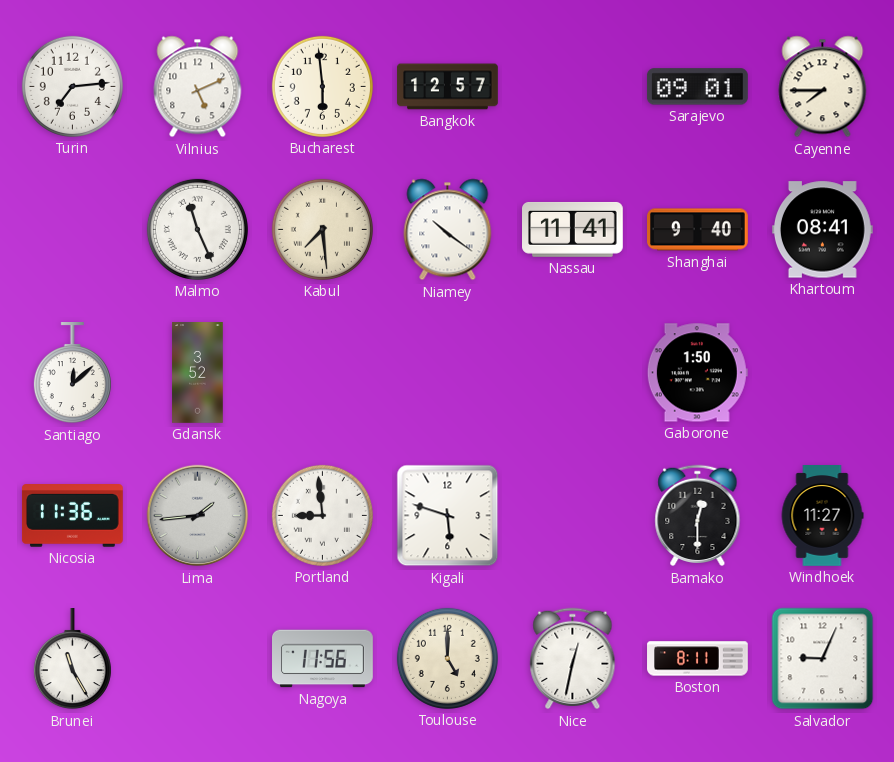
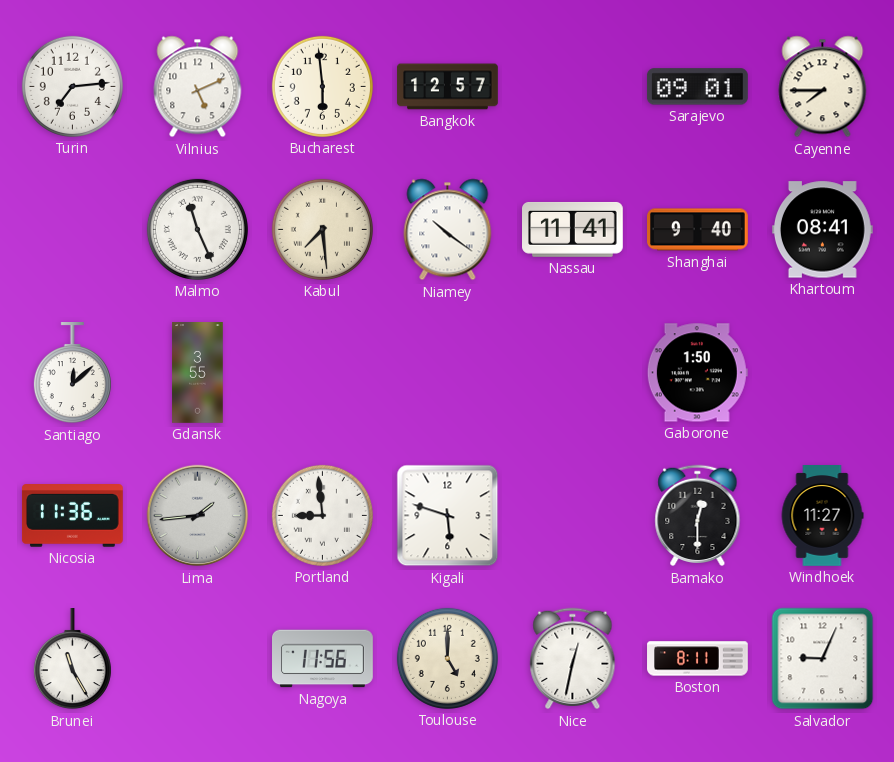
Gdansk: 3:52 -> 3:55
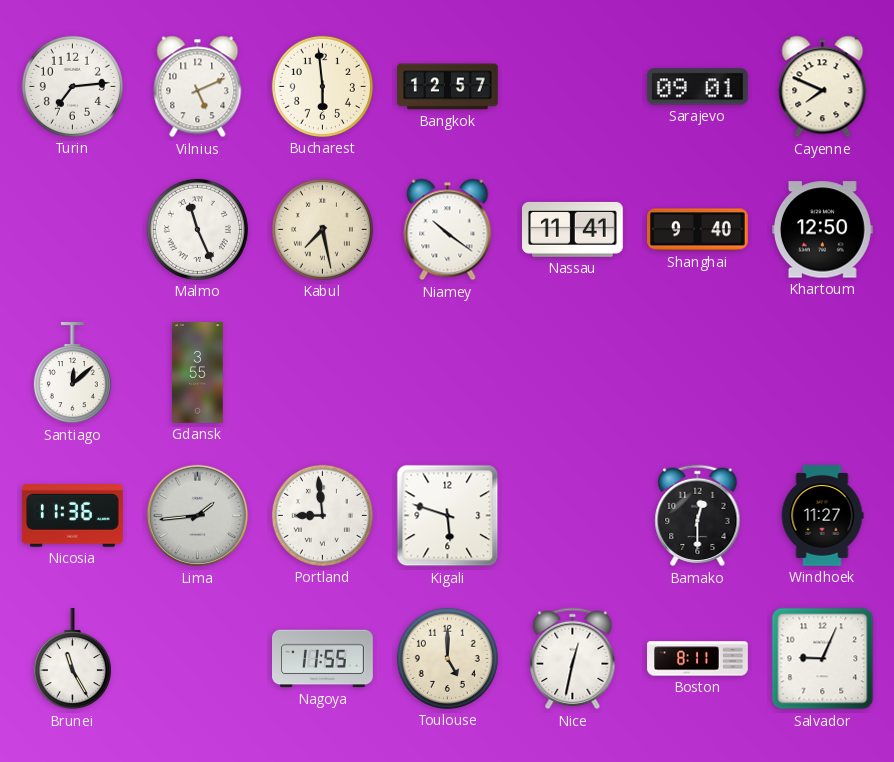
Cayenne: 7:45 -> 7:49
Kabul: 7:29 -> 7:28
Khartoum: 08:41 -> 12:50
Gaborone: 1:50 -> none
Nagoya: 11:56 -> 11:55
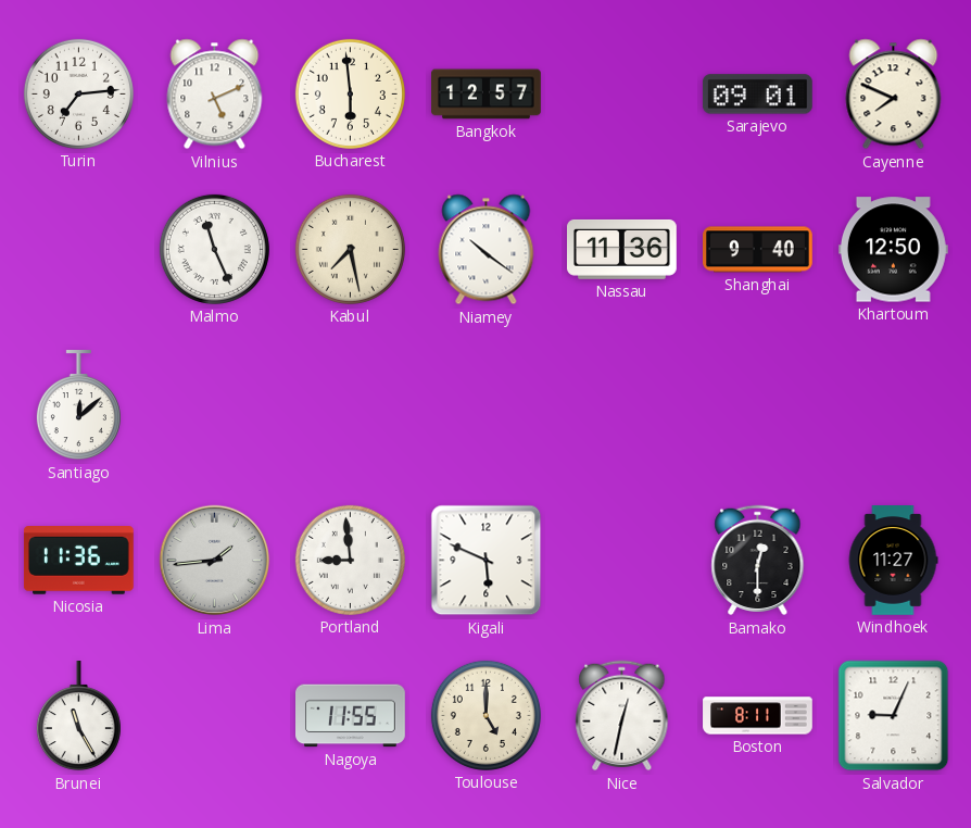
Nassau: 11:41 -> 11:36
Gdansk: 3:55 -> none
Kigali: 5:48 -> 5:49
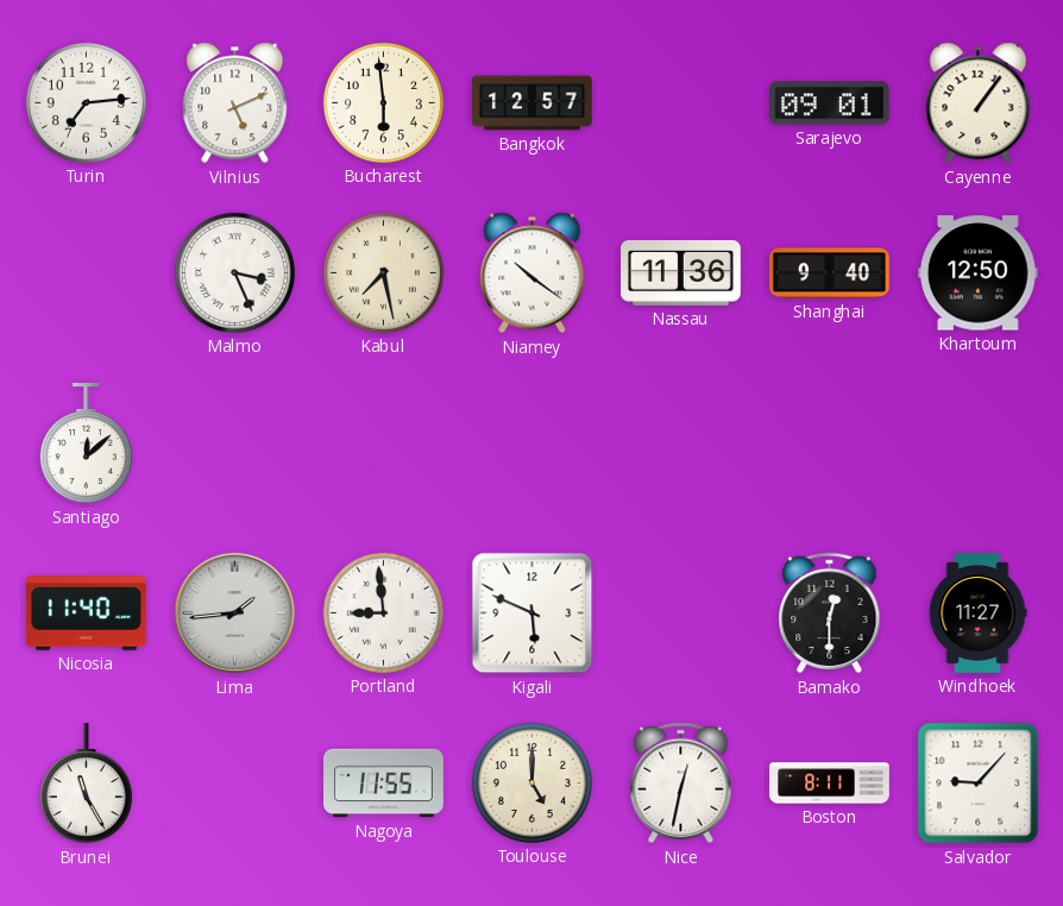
Cayenne: 7:49 -> 1:06
Malmo: 11:26 -> 3:26
Nicosia: 11:36 -> 11:40
Salvador: 9:04 -> 9:07
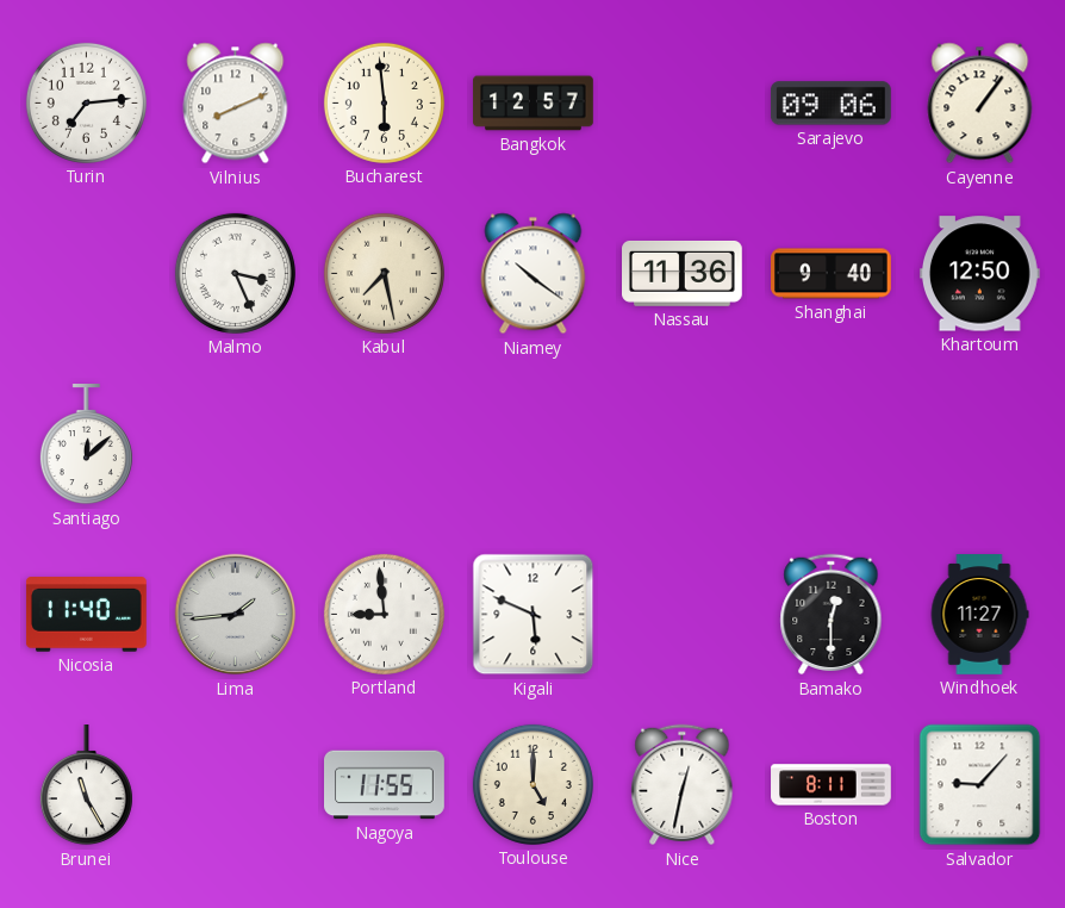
Vilnius: 5:11 -> 8:11
Sarajevo: 09:01 -> 09:06
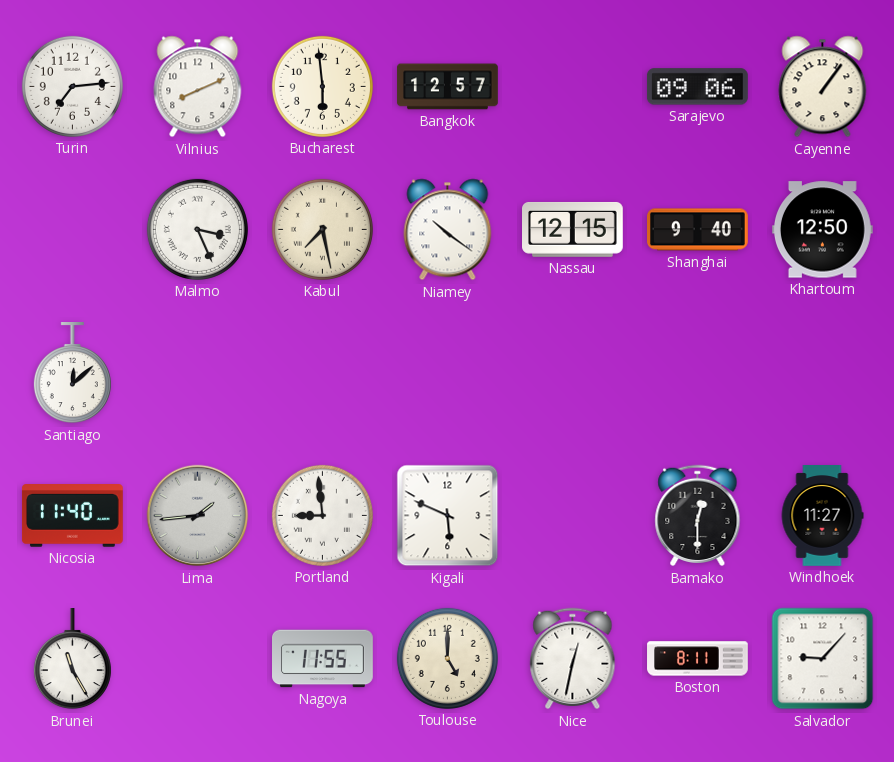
Nassau: 11:36 -> 12:15
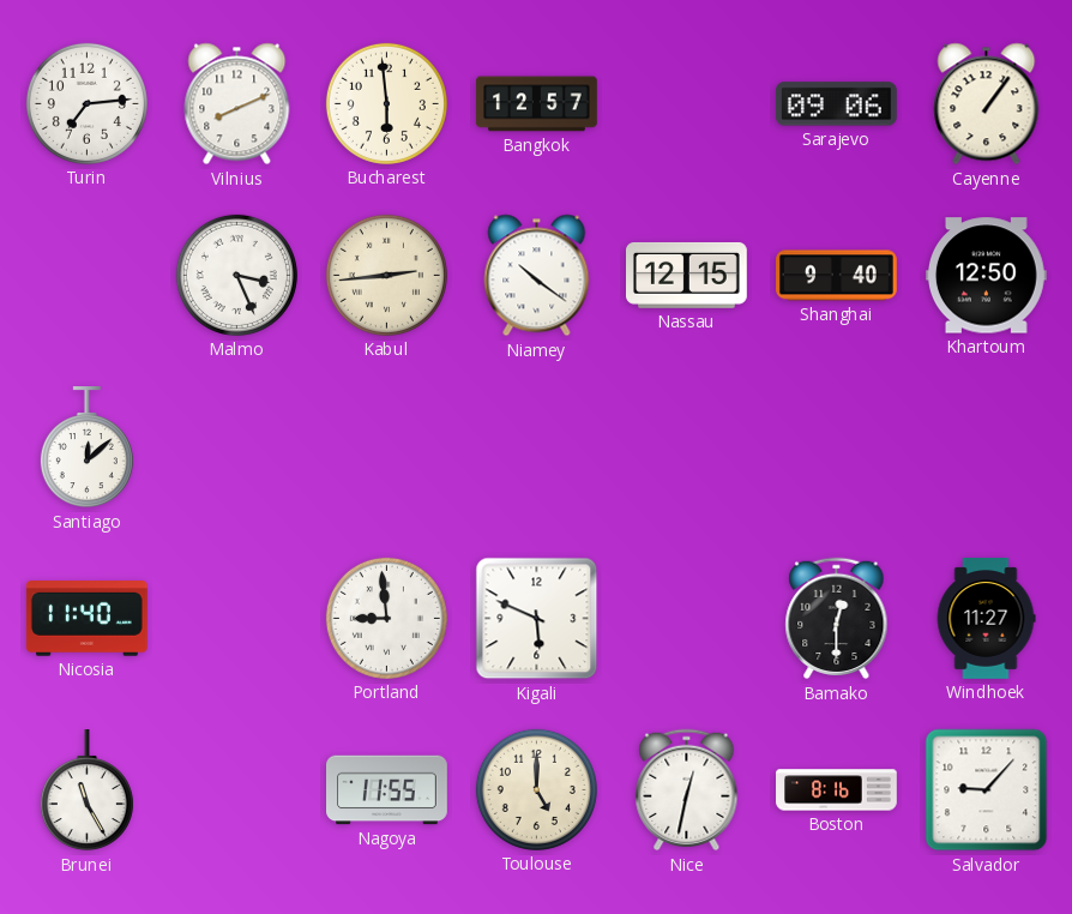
Kabul: 7:28 -> 2:44
Lima: 1:44 -> none
Boston: 8:11 -> 8:16
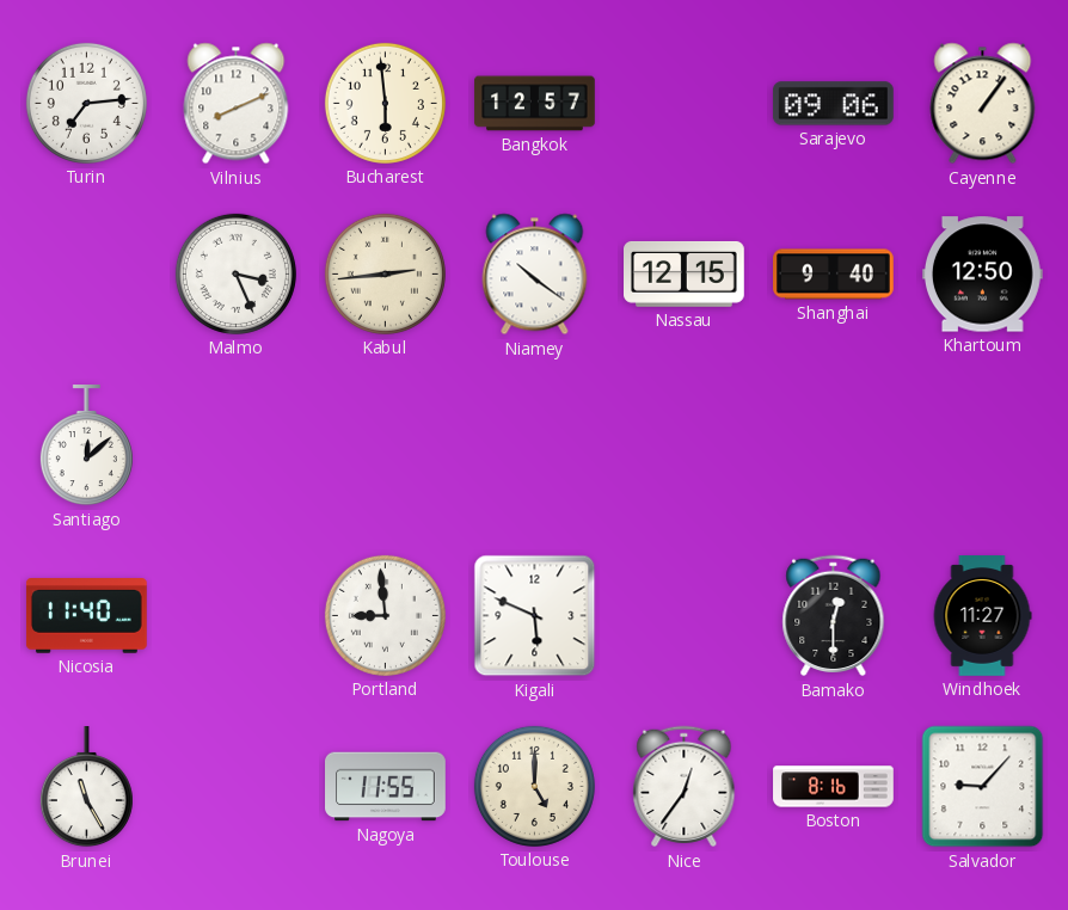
Nice: 12:32 -> 12:36
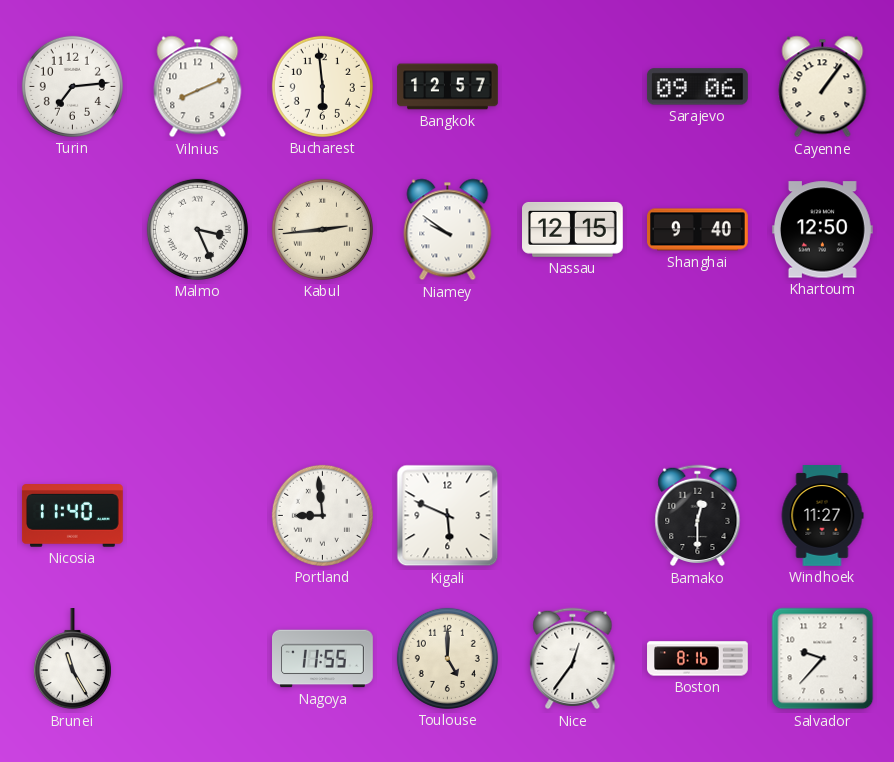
Niamey: 10:21 -> 9:51
Santiago: 12:08 -> none
Salvador: 9:07 -> 9:37
